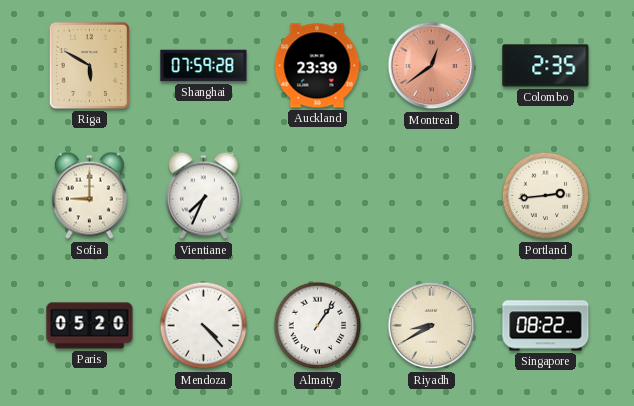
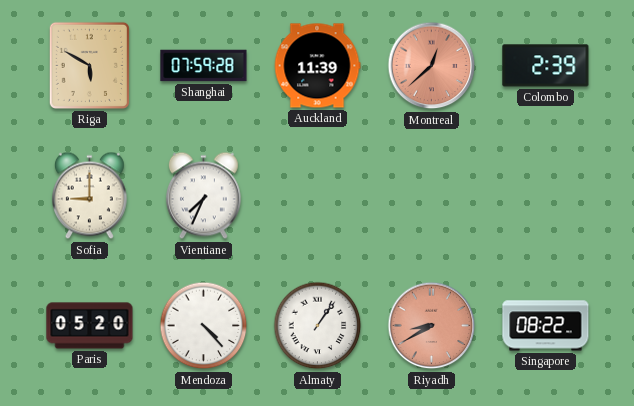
Auckland: 23:39 -> 11:39
Montreal: 12:39 -> 12:38
Colombo: 2:35 -> 2:39
Portland: 2:44 -> none
Riyadh dial: cream -> salmon
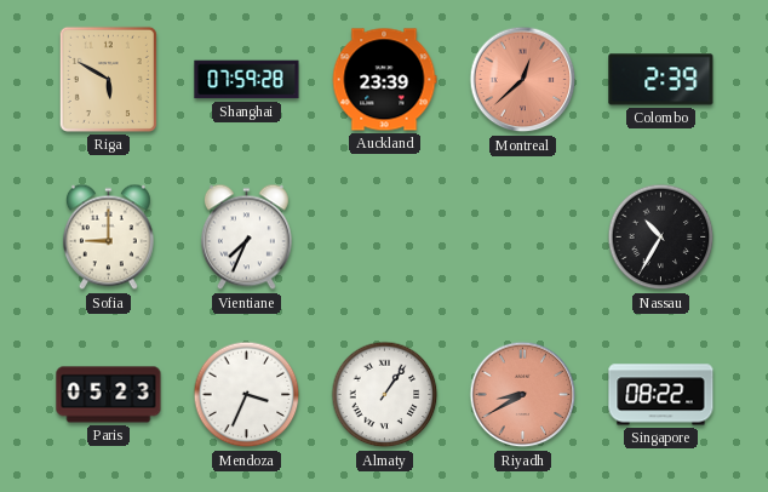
Auckland: 11:39 -> 23:39
Nassau: none -> 10:35
Paris: 05:20 -> 05:23
Mendoza: 4:23 -> 3:34
